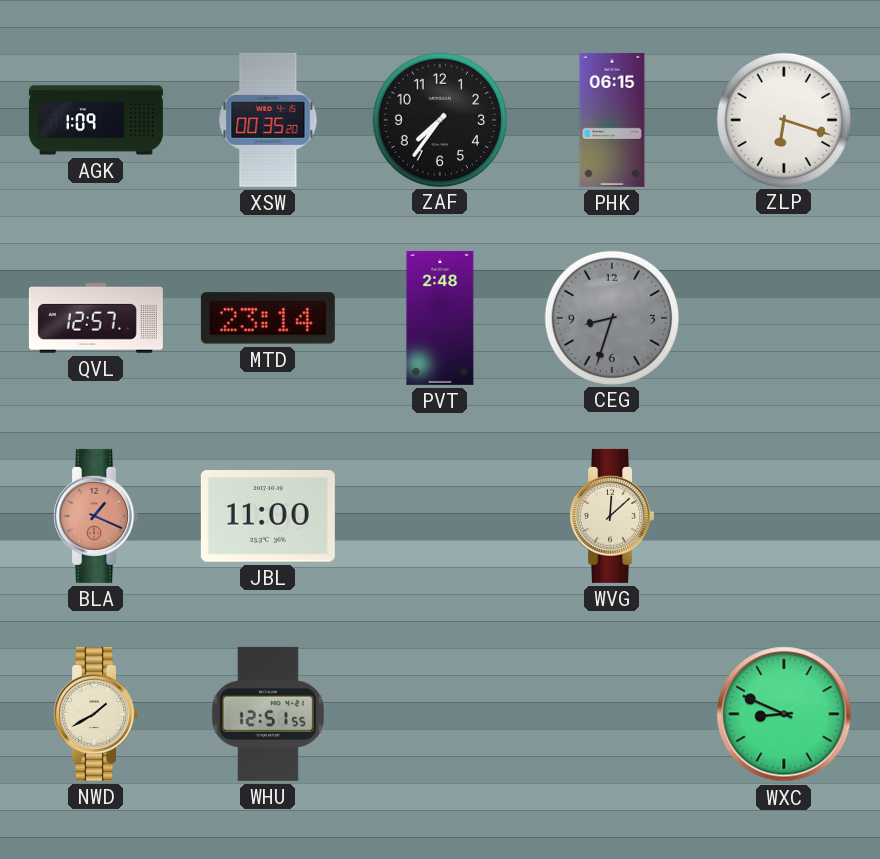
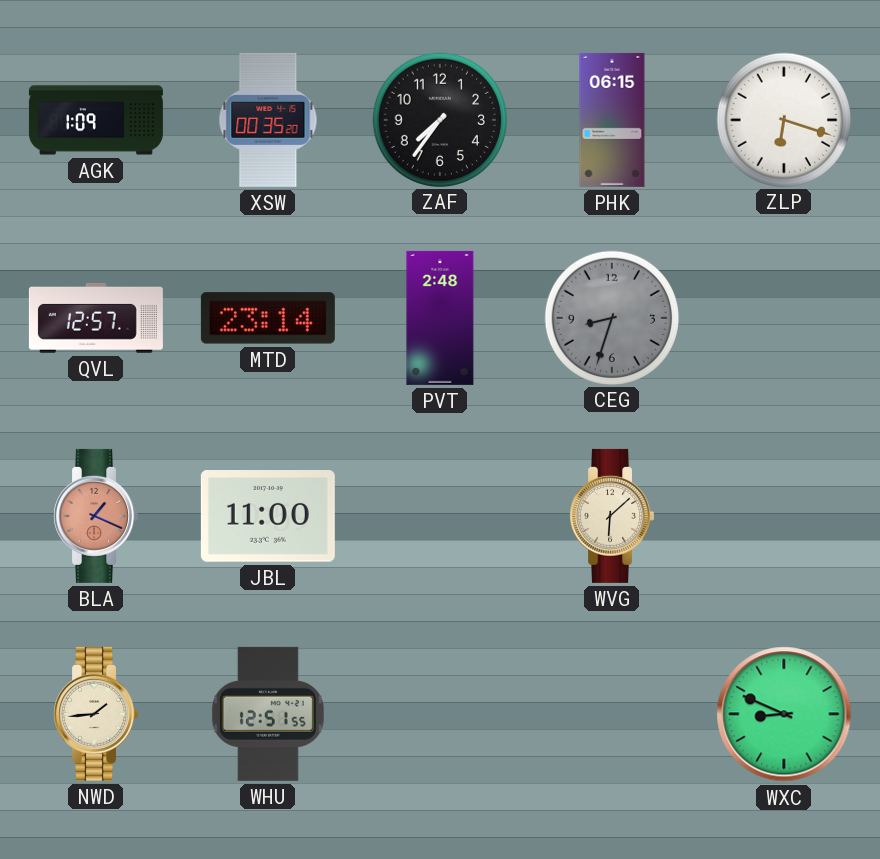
WVG: 12:08 -> 6:08
NWD: 1:40 -> 1:44
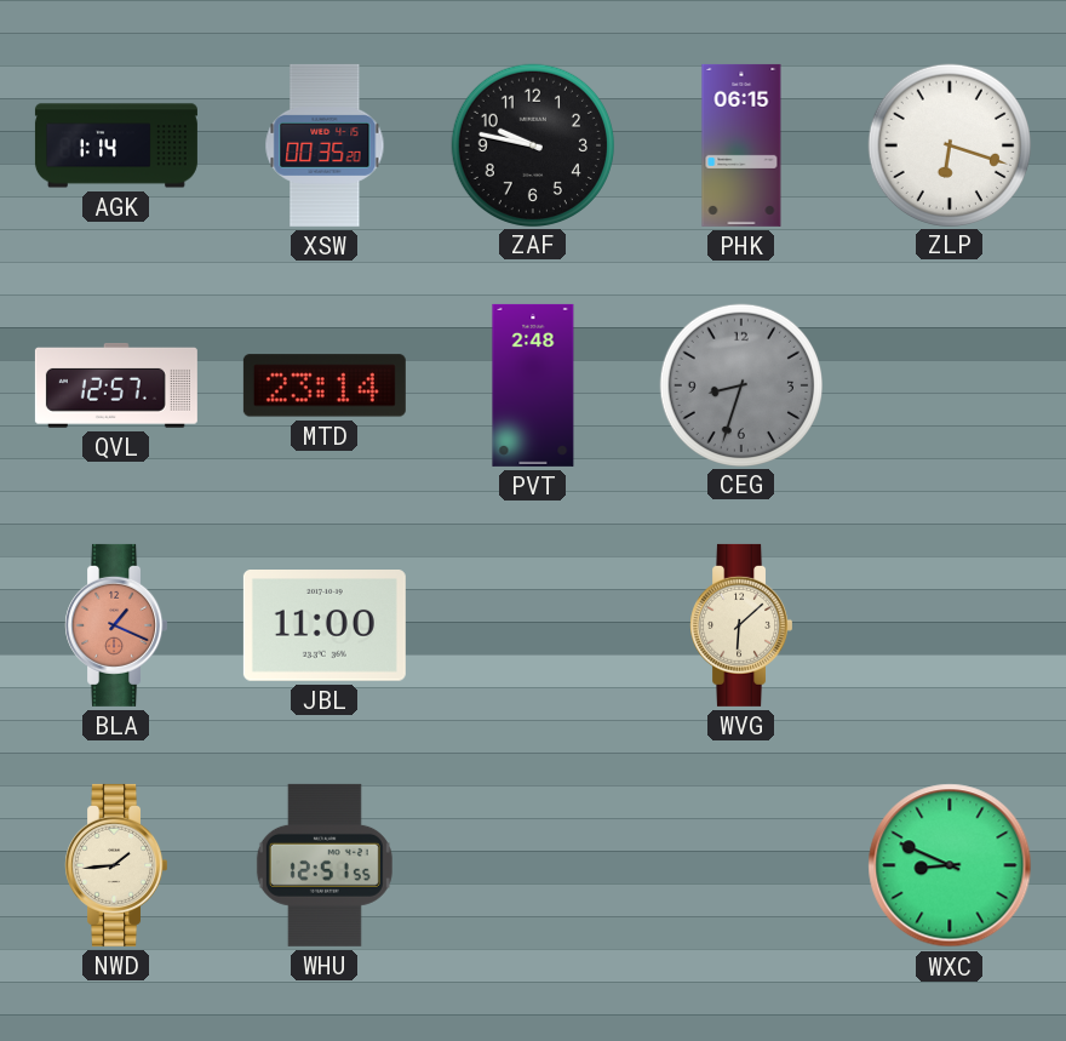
AGK: 1:09 -> 1:14
ZAF: 7:36 -> 9:47
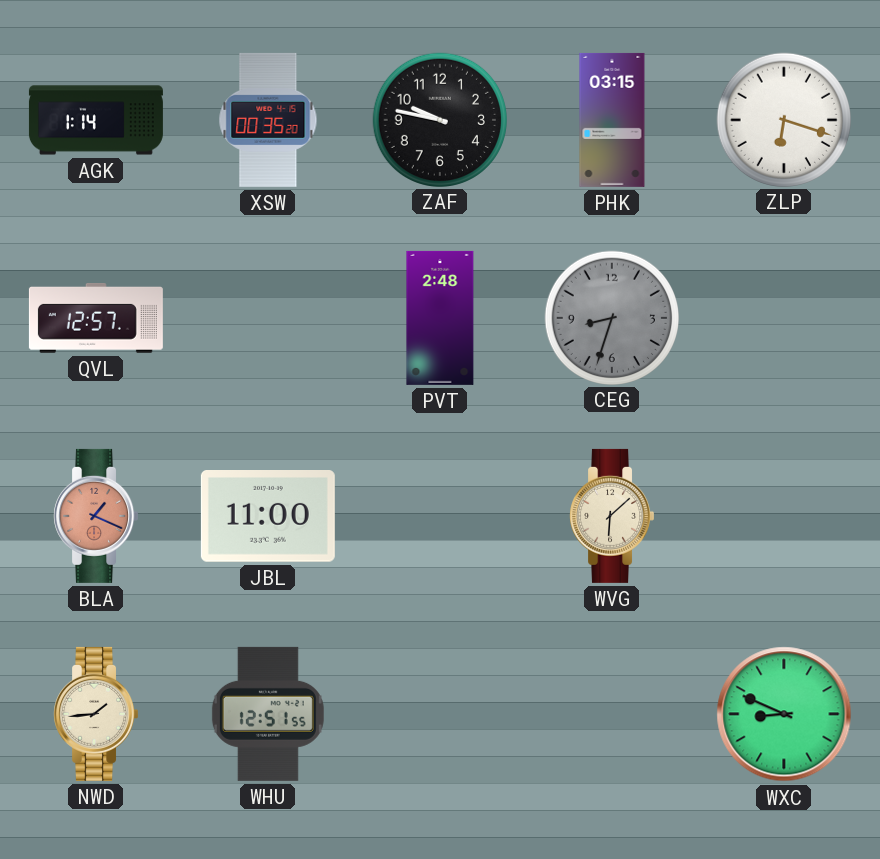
PHK: 06:15 -> 03:15
MTD: 23:14 -> none
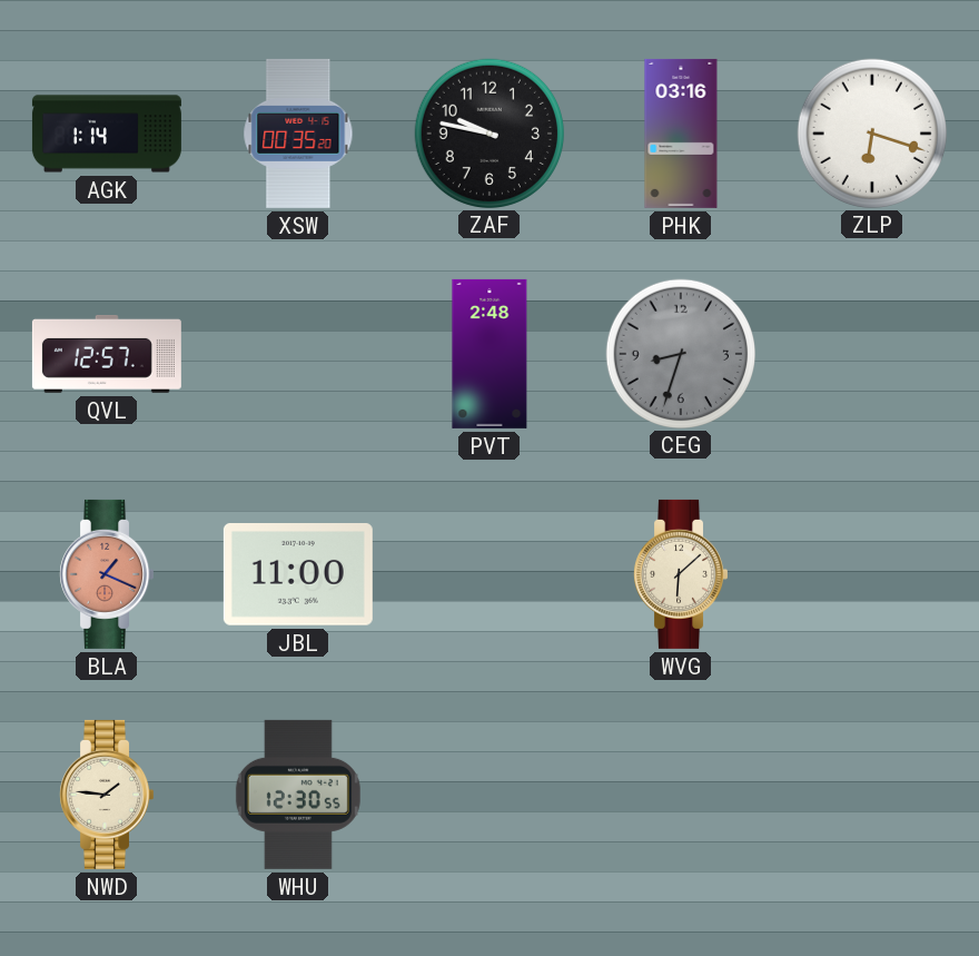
PHK: 03:15 -> 03:16
NWD: 1:44 -> 1:46
WHU: 12:51 -> 12:30
WXC: 8:49 -> none
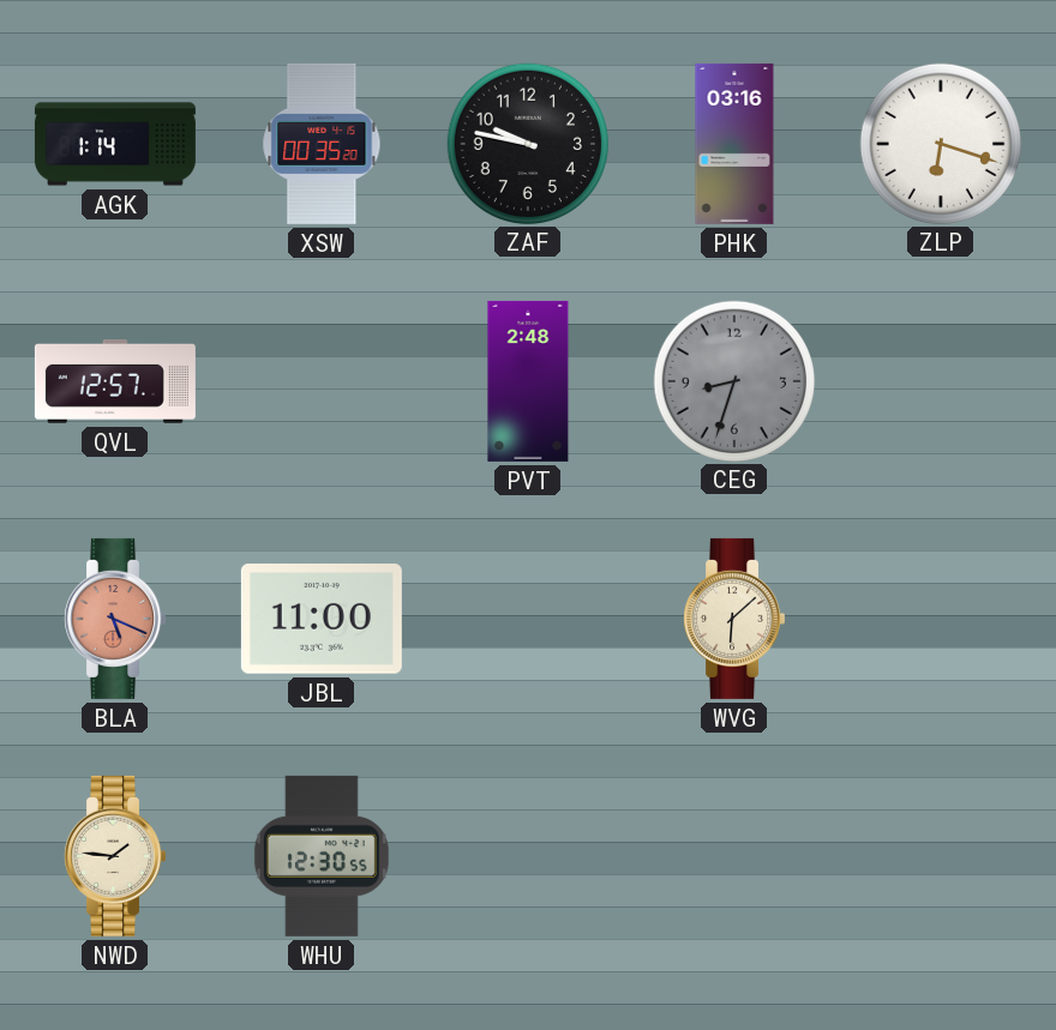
BLA: 1:19 -> 5:19
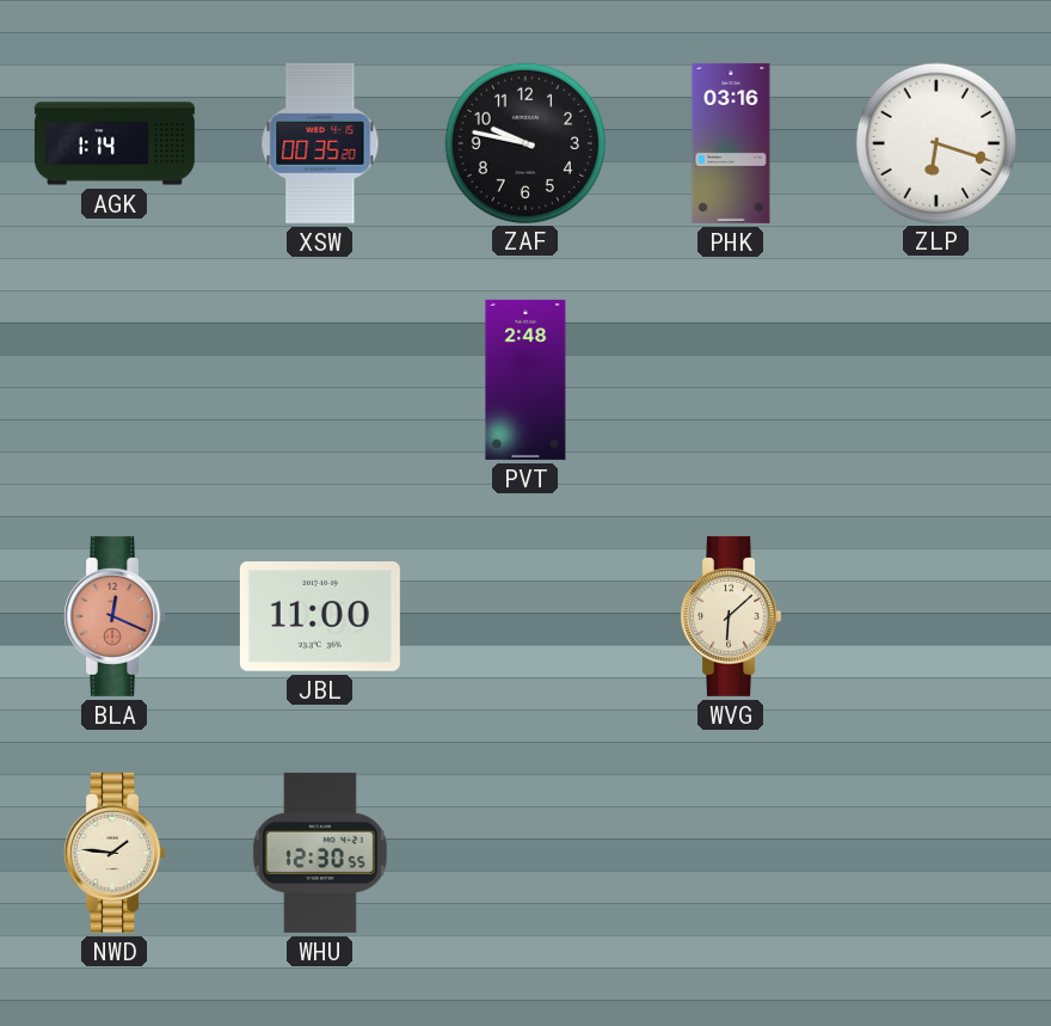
QVL: 12:57 -> none
CEG: 8:33 -> none
BLA: 5:19 -> 12:19
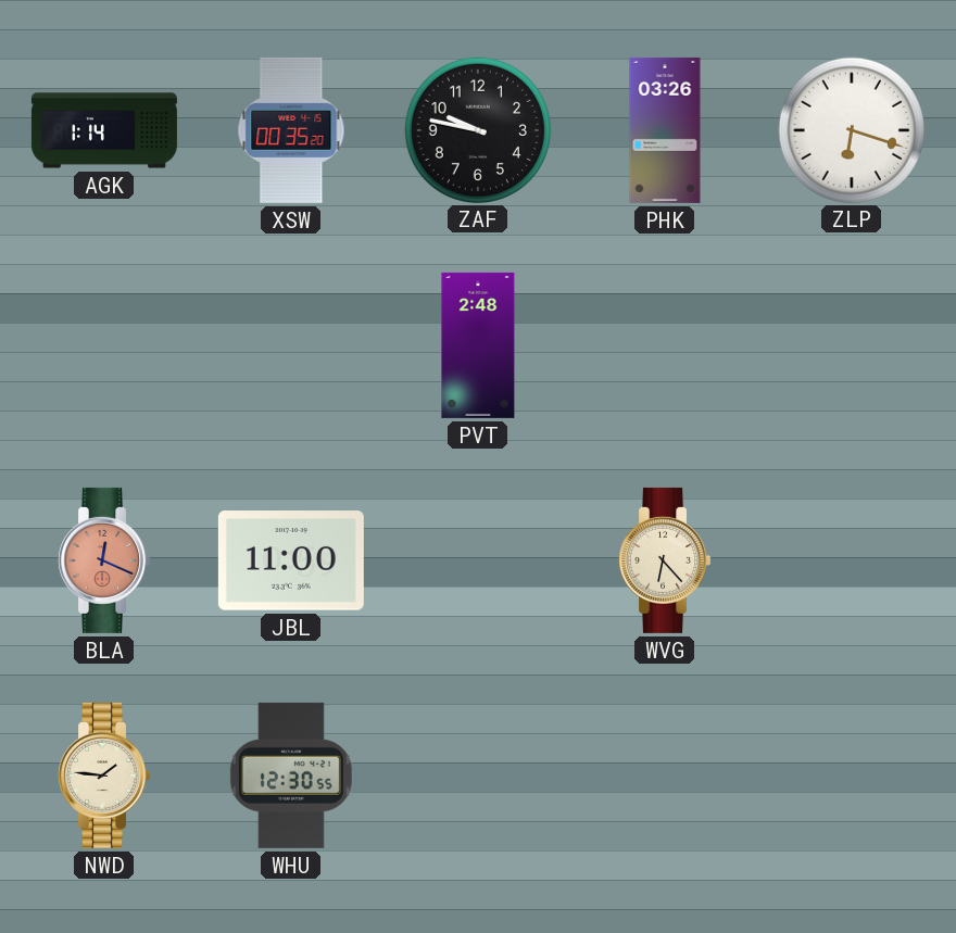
PHK: 03:16 -> 03:26
WVG: 6:08 -> 6:23
